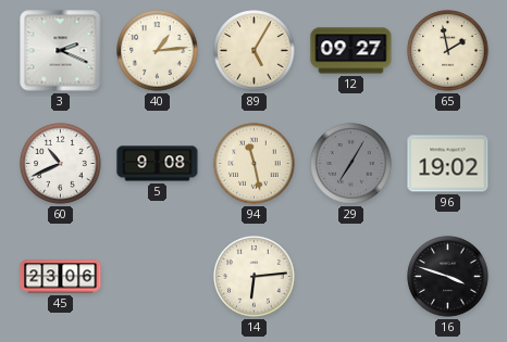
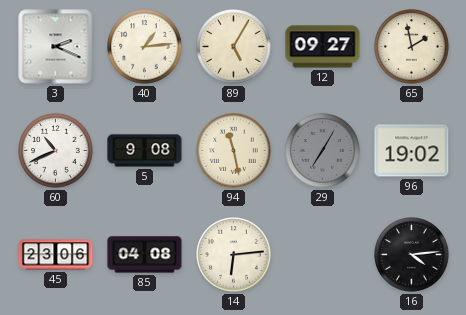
85: none -> 04:08
16: 3:48 -> 4:14
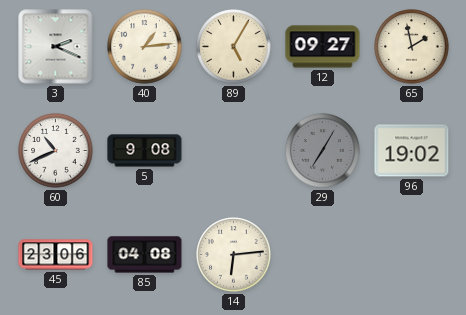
94: 11:28 -> none
16: 4:14 -> none
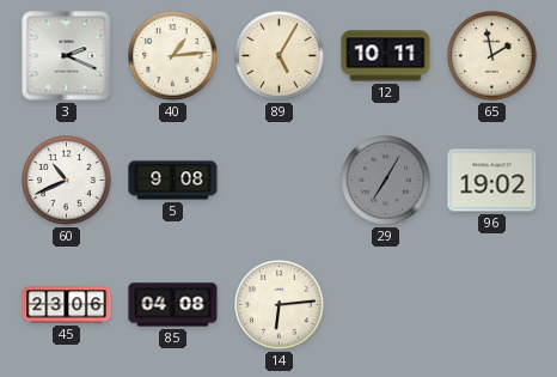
12: 09:27 -> 10:11
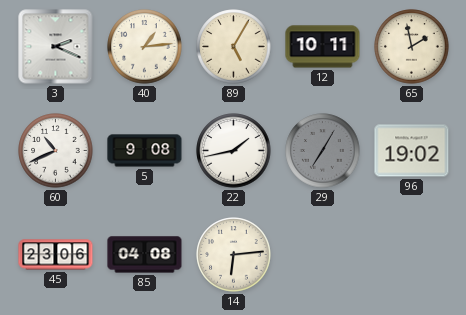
22: none -> 1:43
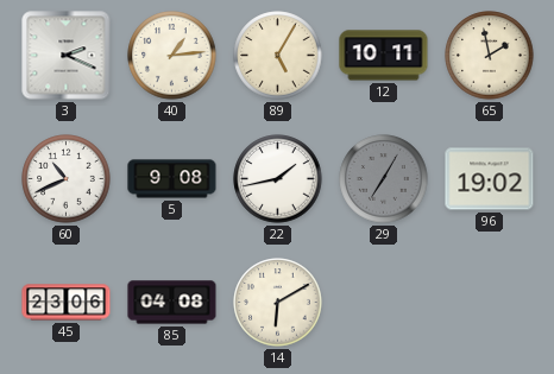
14: 6:14 -> 6:10
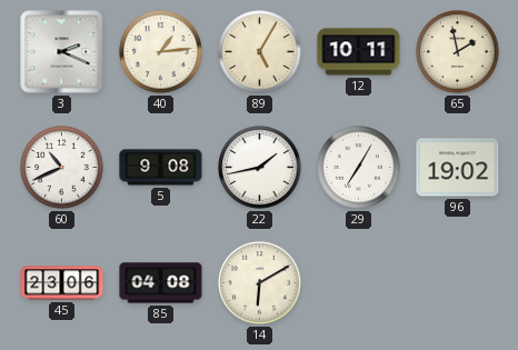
29 dial: grey -> white
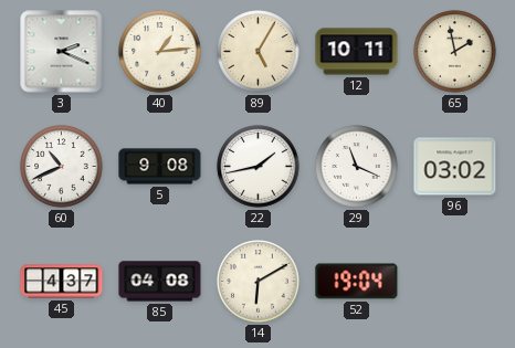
29: 7:05 -> 11:19
96: 19:02 -> 03:02
45: 23:06 -> 4:37
52: none -> 19:04
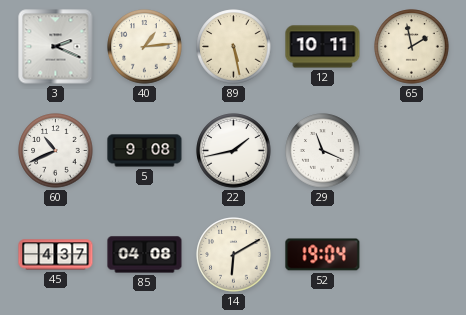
89: 5:05 -> 5:28
96: 03:02 -> none
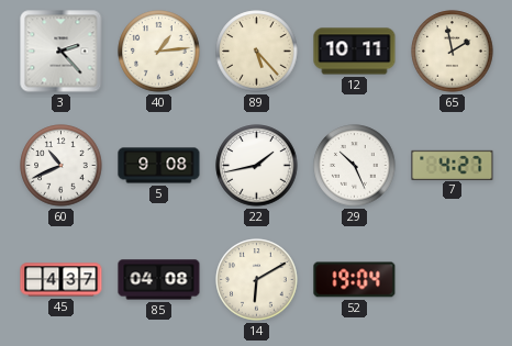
3: 2:19 -> 2:23
89: 5:28 -> 5:23
29: 11:19 -> 10:26
7: none -> 4:27
